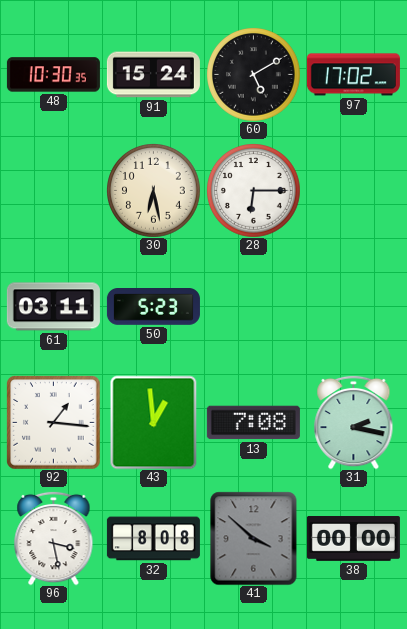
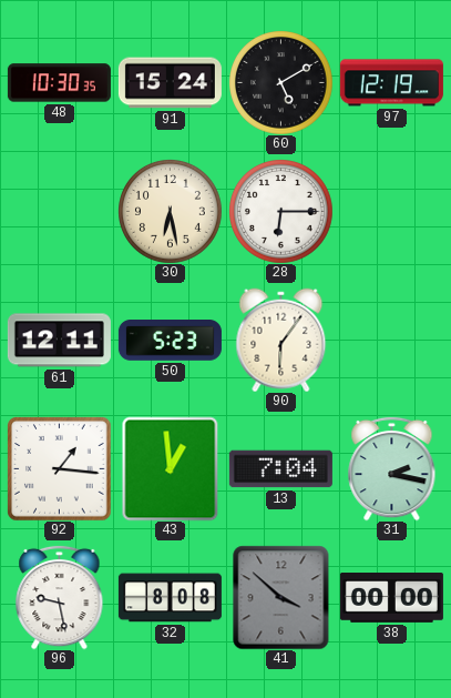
97: 17:02 -> 12:19
61: 03:11 -> 12:11
90: none -> 6:06
13: 7:08 -> 7:04
96: 3:28 -> 9:28
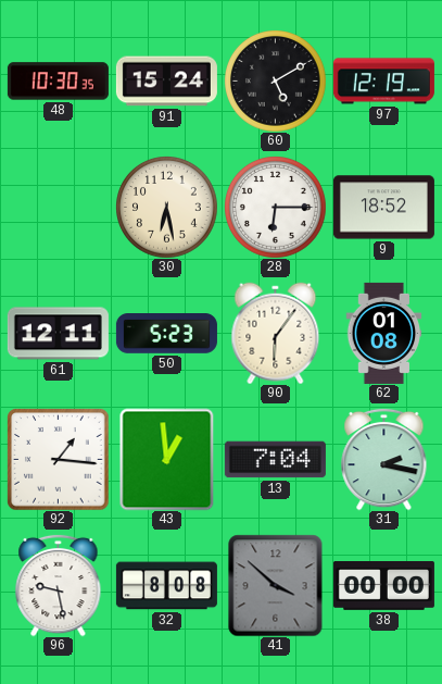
9: none -> 18:52
62: none -> 01:08
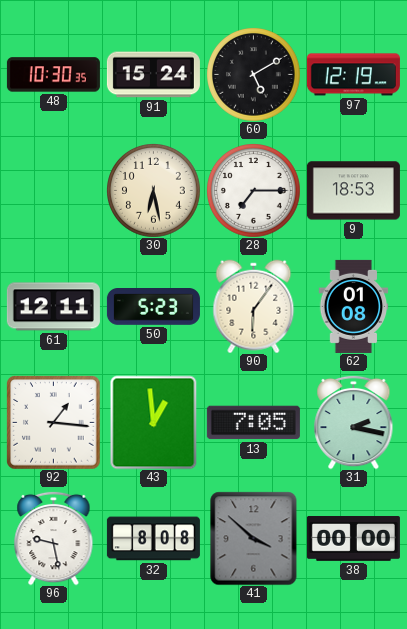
28: 6:15 -> 7:15
9: 18:52 -> 18:53
13: 7:04 -> 7:05
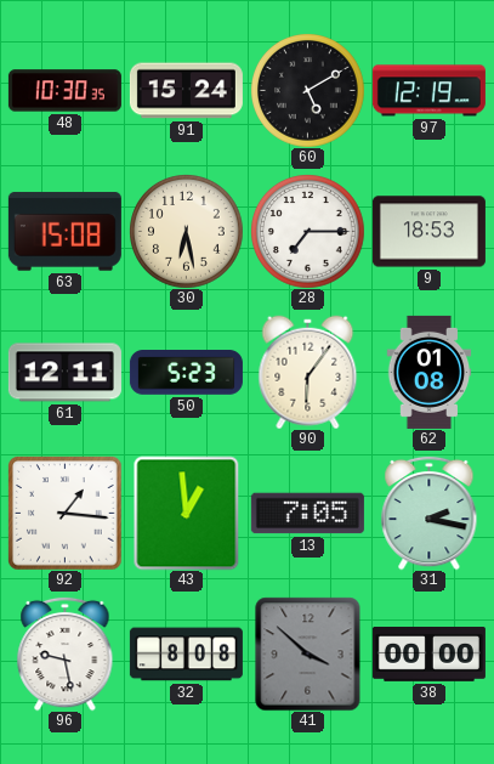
63: none -> 15:08
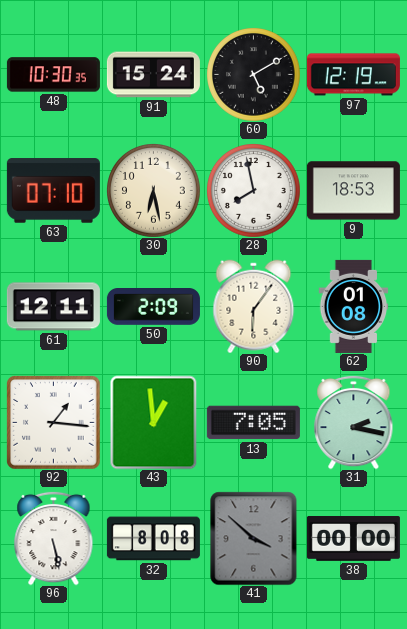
63: 15:08 -> 07:10
28: 7:15 -> 7:58
50: 5:23 -> 2:09
96: 9:28 -> 5:28
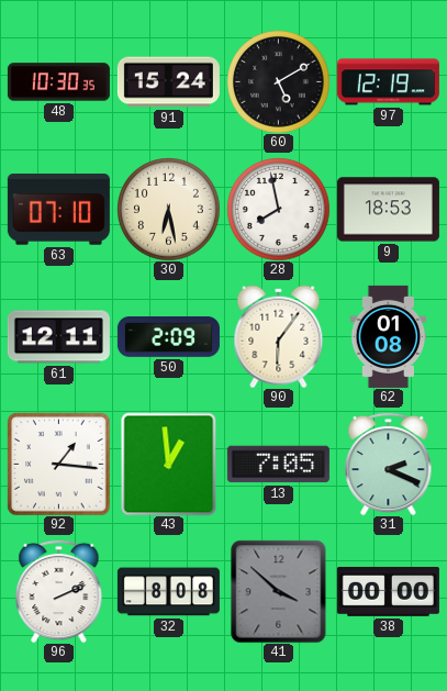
31: 2:17 -> 2:19
96: 5:28 -> 2:11
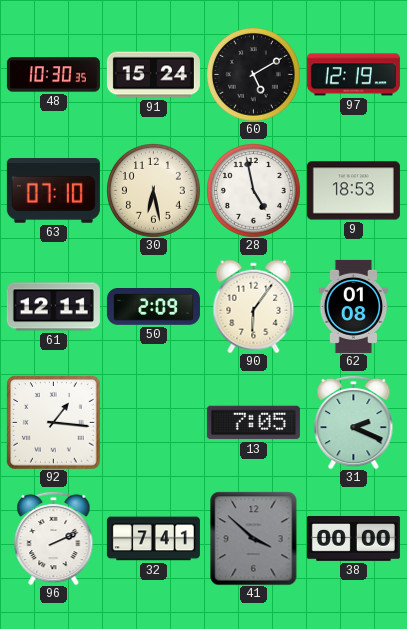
28: 7:58 -> 4:58
43: 12:59 -> none
32: 8:08 -> 7:41
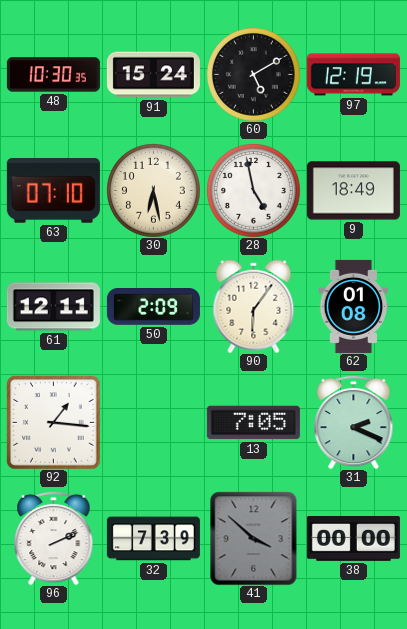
9: 18:53 -> 18:49
32: 7:41 -> 7:39
